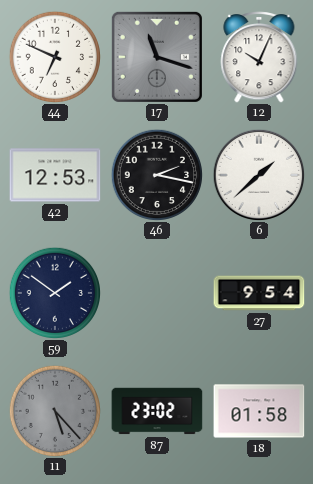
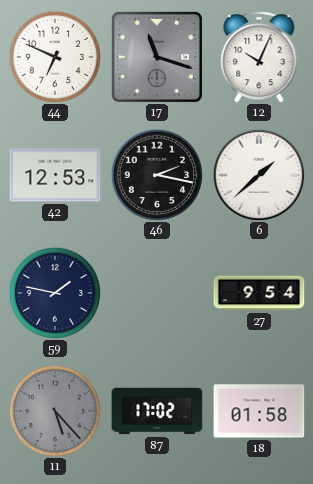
59: 1:51 -> 1:47
87: 23:02 -> 17:02
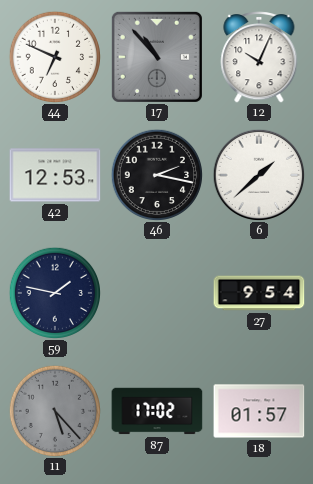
17: 11:18 -> 10:53
18: 01:58 -> 01:57
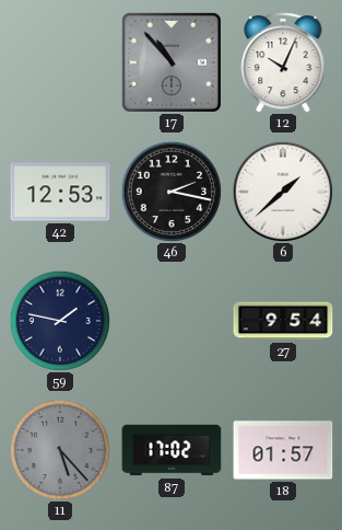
44: 6:49 -> none
